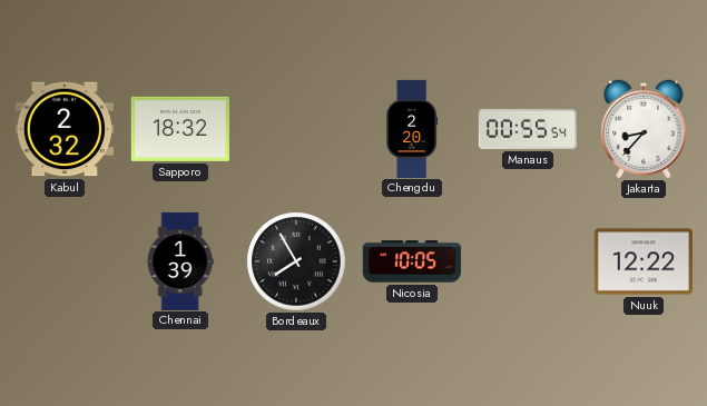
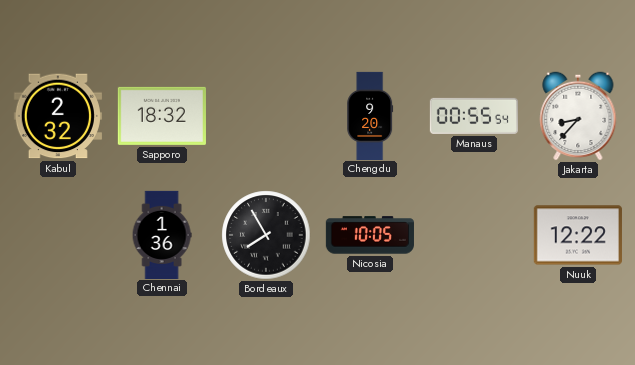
Chengdu: 2:20 -> 9:20
Chennai: 1:39 -> 1:36
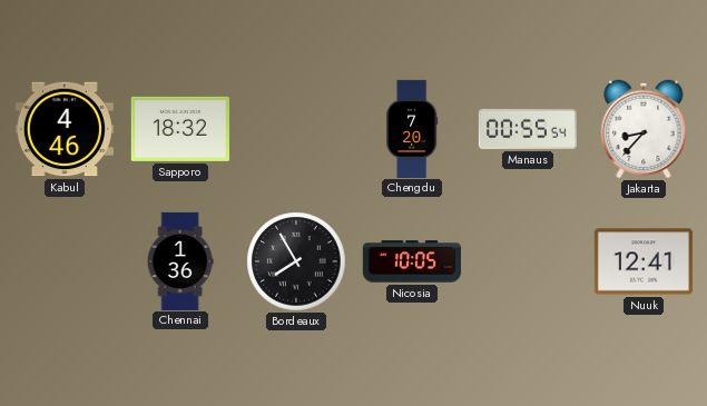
Kabul: 2:32 -> 4:46
Chengdu: 9:20 -> 7:20
Nuuk: 12:22 -> 12:41
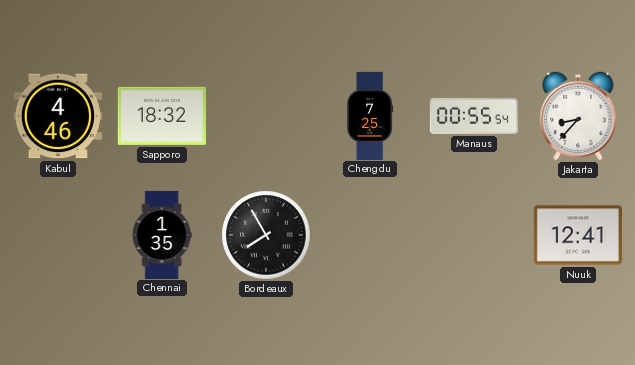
Chengdu: 7:20 -> 7:25
Chennai: 1:36 -> 1:35
Nicosia: 10:05 -> none
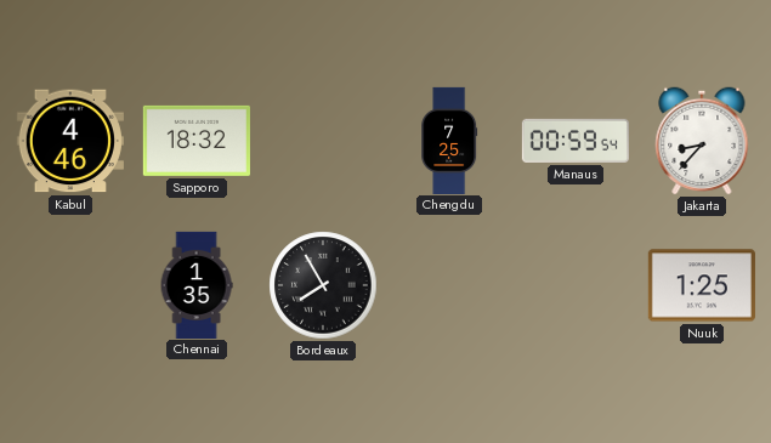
Manaus: 00:55 -> 00:59
Nuuk: 12:41 -> 1:25
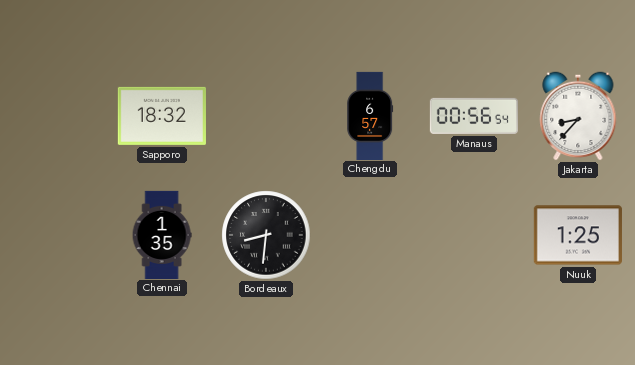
Kabul: 4:46 -> none
Chengdu: 7:25 -> 6:57
Manaus: 00:59 -> 00:56
Bordeaux: 7:55 -> 8:31
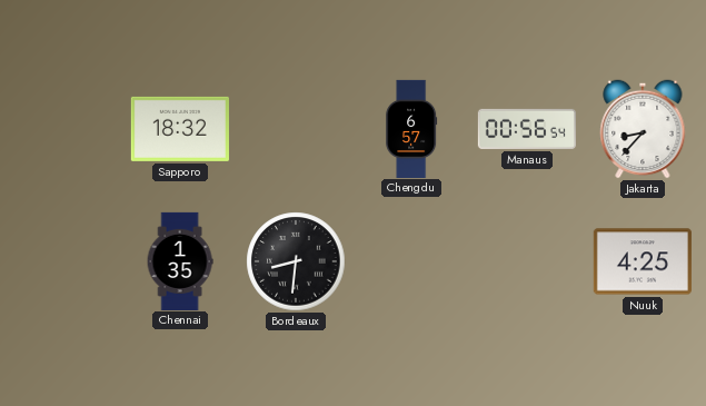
Nuuk: 1:25 -> 4:25
